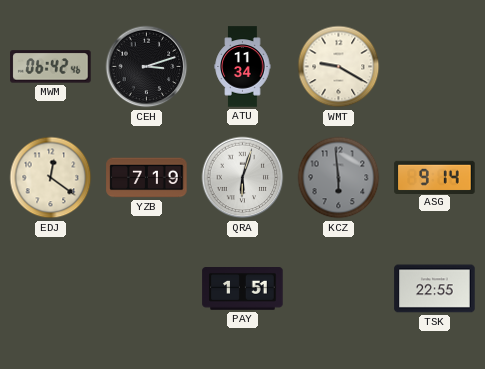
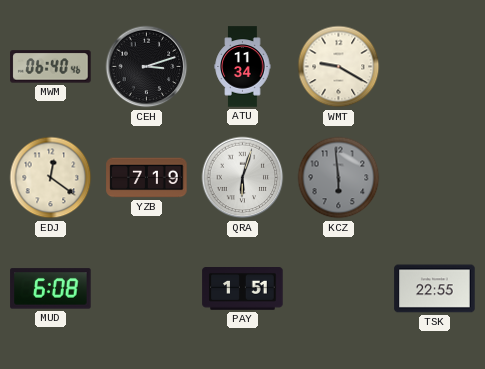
MWM: 06:42 -> 06:40
ASG: 9:14 -> none
MUD: none -> 6:08
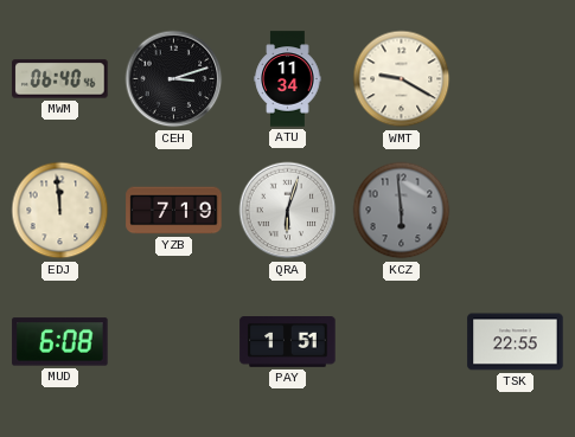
EDJ: 12:21 -> 11:59
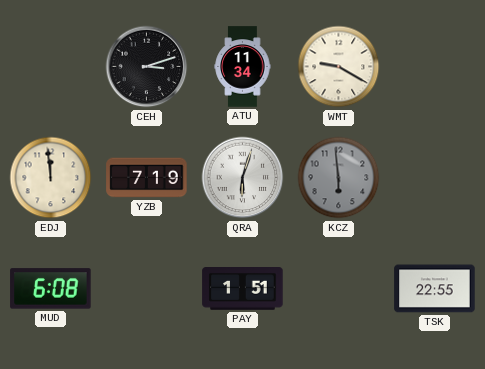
MWM: 06:40 -> none
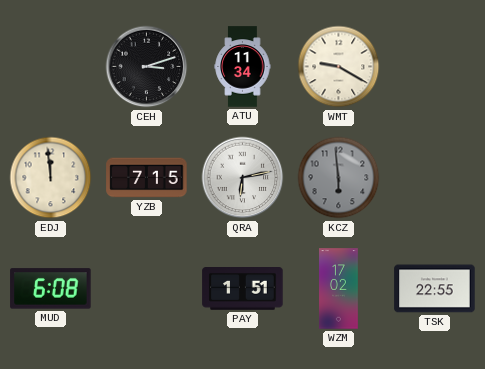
YZB: 7:19 -> 7:15
QRA: 6:03 -> 6:13
WZM: none -> 17:02
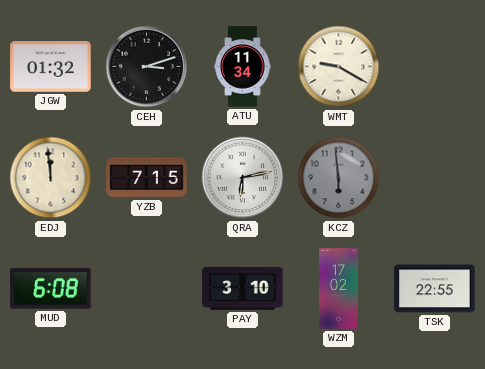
JGW: none -> 01:32
PAY: 1:51 -> 3:10
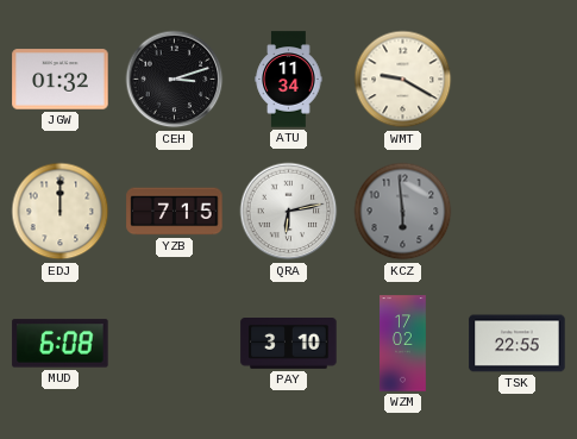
EDJ: 11:59 -> 12:00
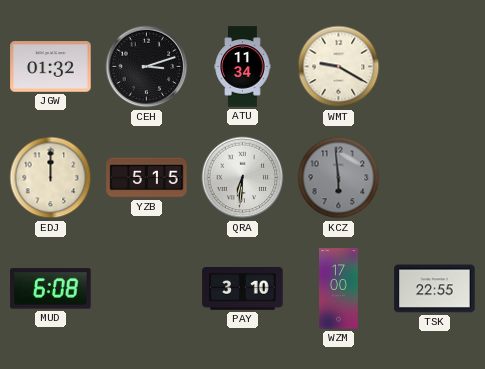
YZB: 7:15 -> 5:15
QRA: 6:13 -> 6:31
WZM: 17:02 -> 17:00
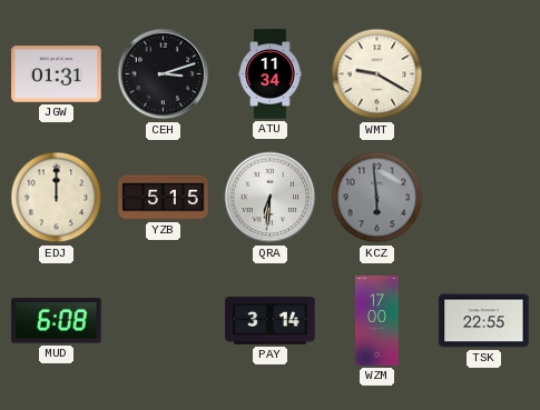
JGW: 01:32 -> 01:31
PAY: 3:10 -> 3:14
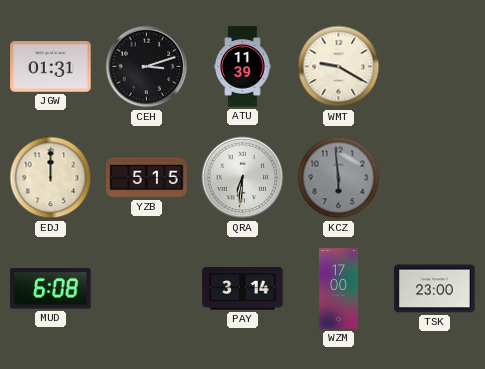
ATU: 11:34 -> 11:39
TSK: 22:55 -> 23:00
